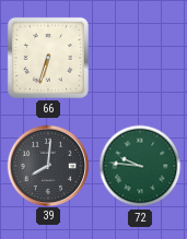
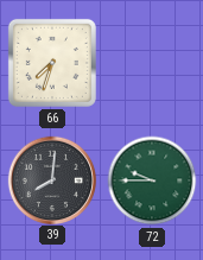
66: 6:33 -> 7:33
72: 9:46 -> 9:45
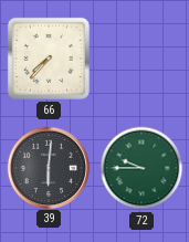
66: 7:33 -> 7:37
39: 8:01 -> 6:01
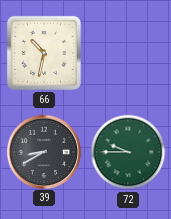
66: 7:37 -> 10:32
39: 6:01 -> 8:40
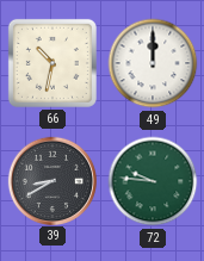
49: none -> 12:00
72: 9:45 -> 9:46
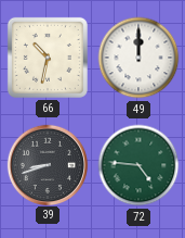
39: 8:40 -> 8:42
72: 9:46 -> 4:46
